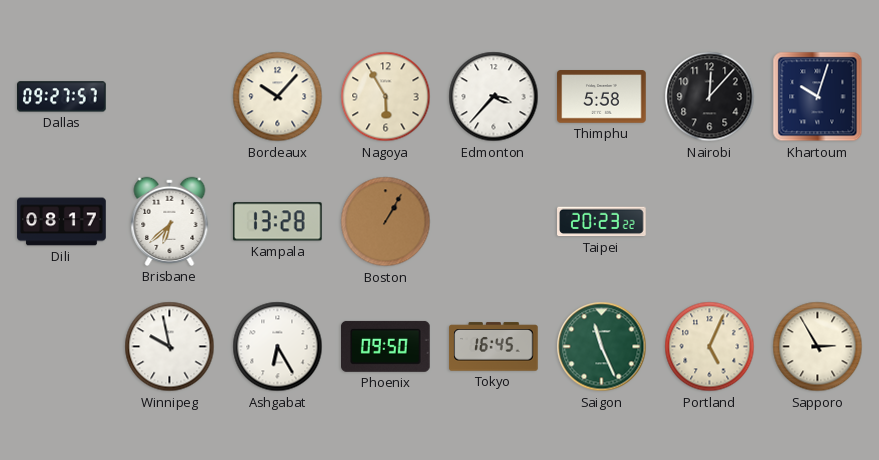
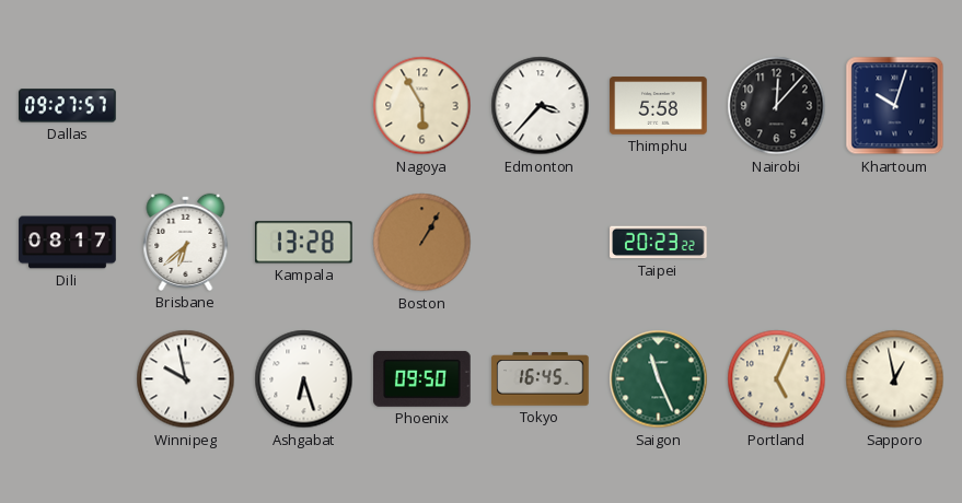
Bordeaux: 10:07 -> none
Ashgabat: 6:25 -> 6:27
Sapporo: 2:55 -> 12:58
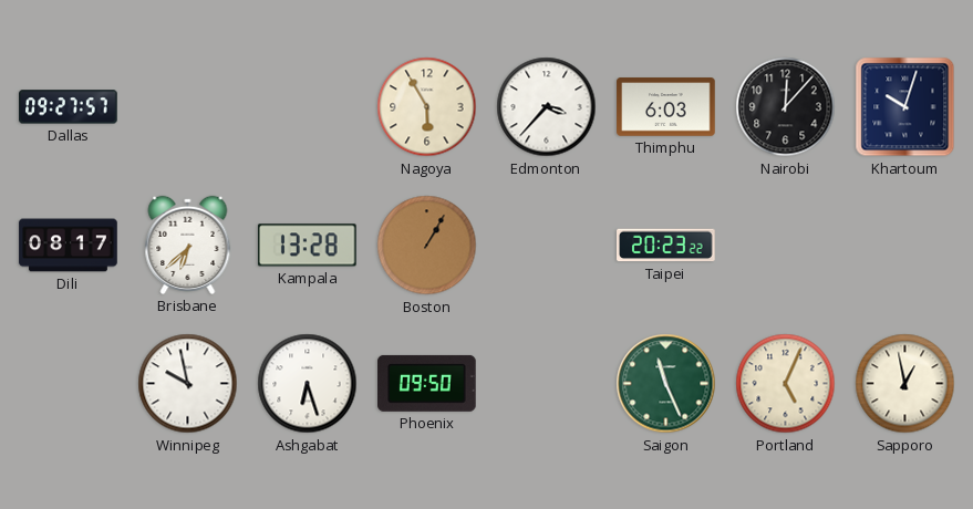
Thimphu: 5:58 -> 6:03
Tokyo: 16:45 -> none
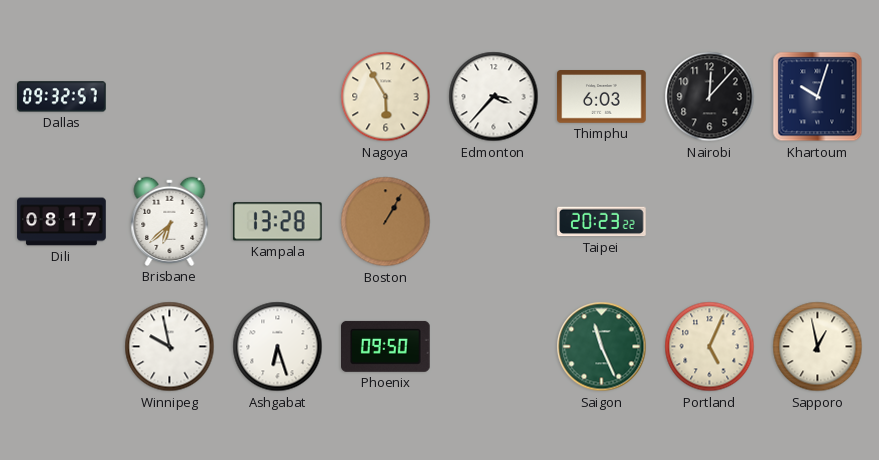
Dallas: 09:27 -> 09:32
